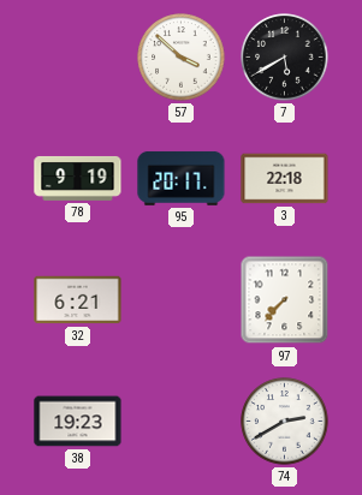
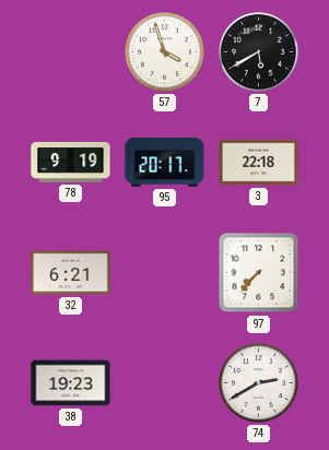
57: 3:52 -> 3:57
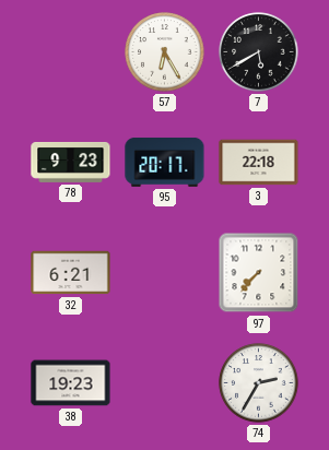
57: 3:57 -> 6:25
78: 9:19 -> 9:23
74: 2:40 -> 2:35
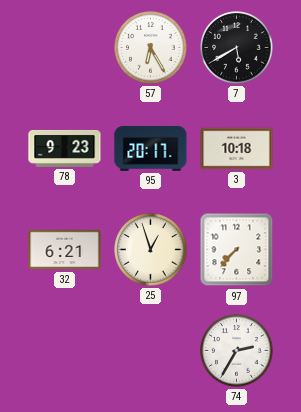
3: 22:18 -> 10:18
25: none -> 12:57
38: 19:23 -> none
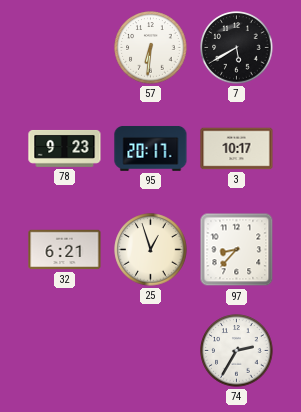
57: 6:25 -> 6:31
3: 10:18 -> 10:17
97: 7:37 -> 8:37
